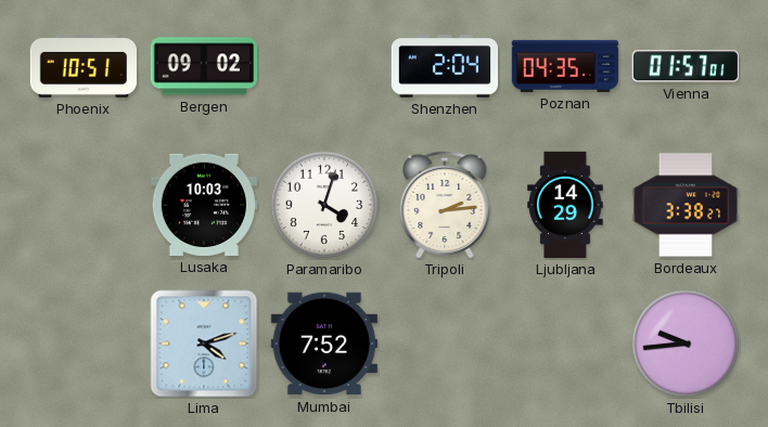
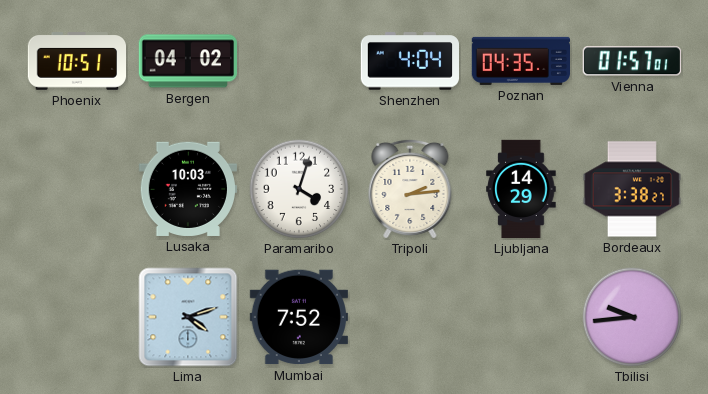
Bergen: 09:02 -> 04:02
Shenzhen: 2:04 -> 4:04
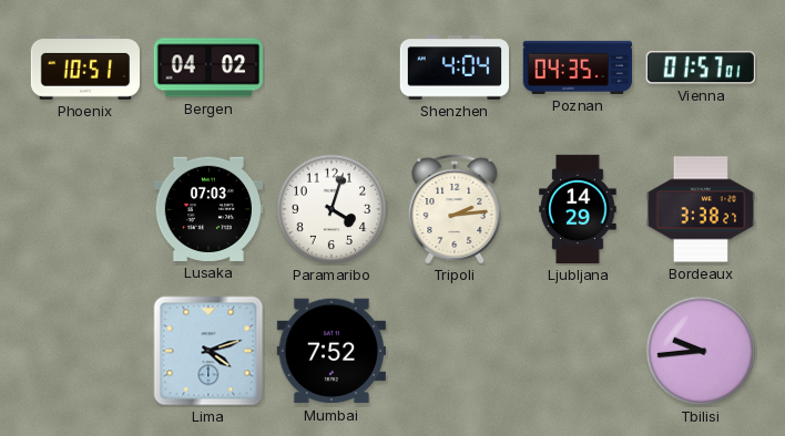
Lusaka: 10:03 -> 07:03
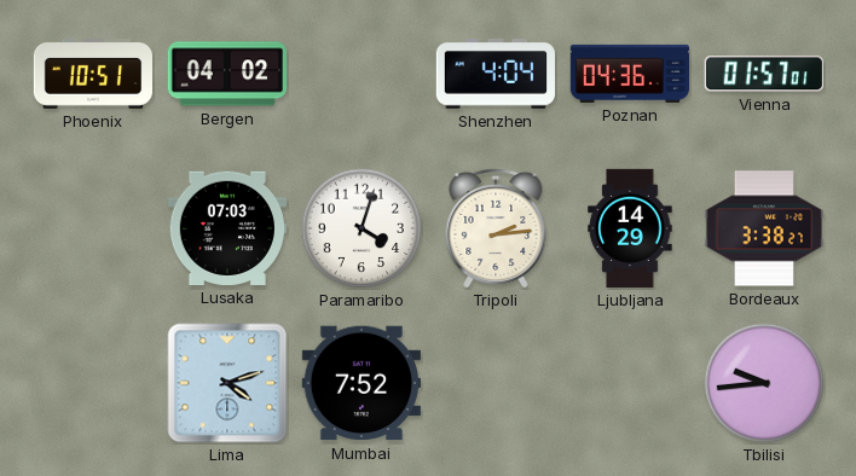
Poznan: 04:35 -> 04:36
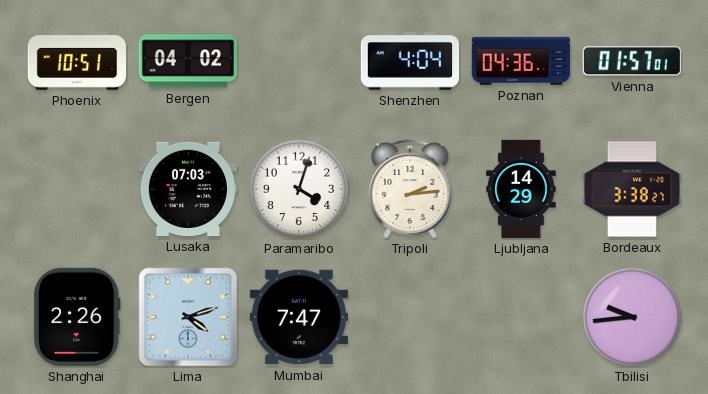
Shanghai: none -> 2:26
Mumbai: 7:52 -> 7:47
